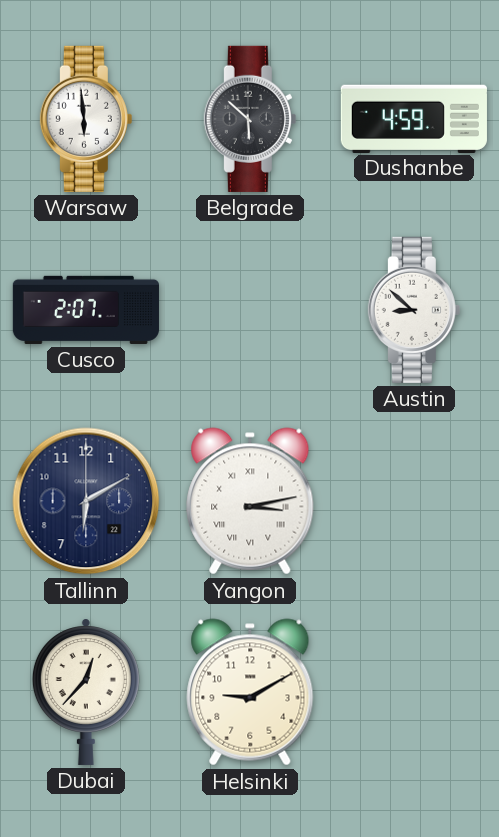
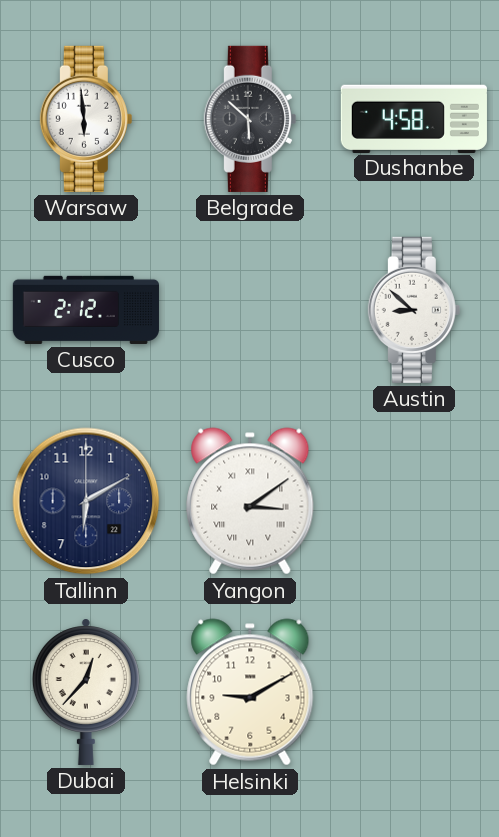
Dushanbe: 4:59 -> 4:58
Cusco: 2:07 -> 2:12
Yangon: 3:13 -> 3:09
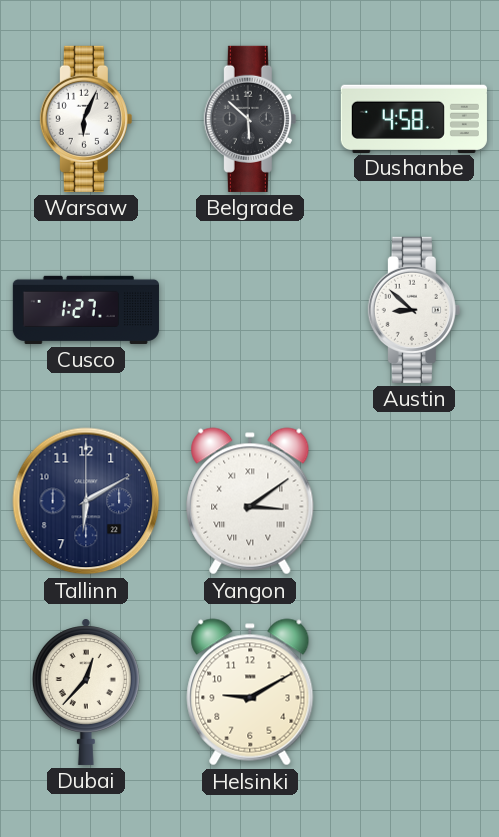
Warsaw: 5:59 -> 6:04
Cusco: 2:12 -> 1:27
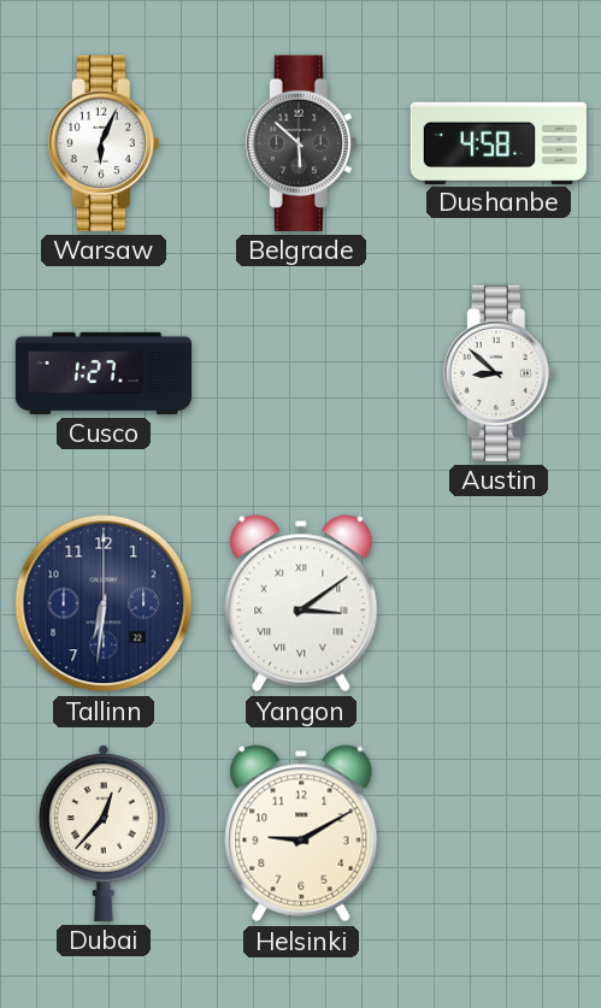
Tallinn: 6:10 -> 6:31
